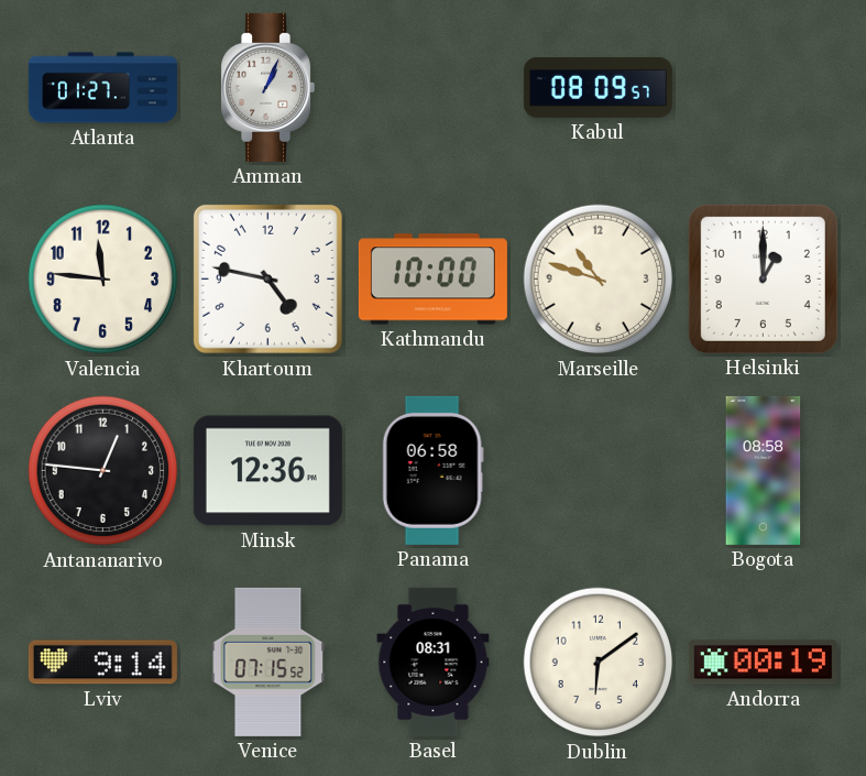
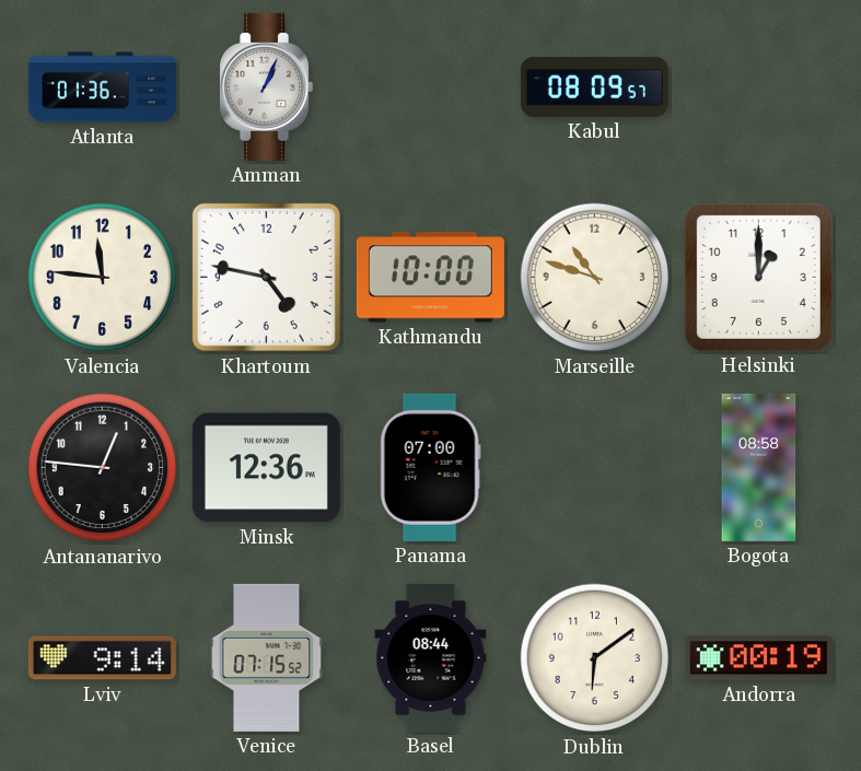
Atlanta: 01:27 -> 01:36
Panama: 06:58 -> 07:00
Basel: 08:31 -> 08:44
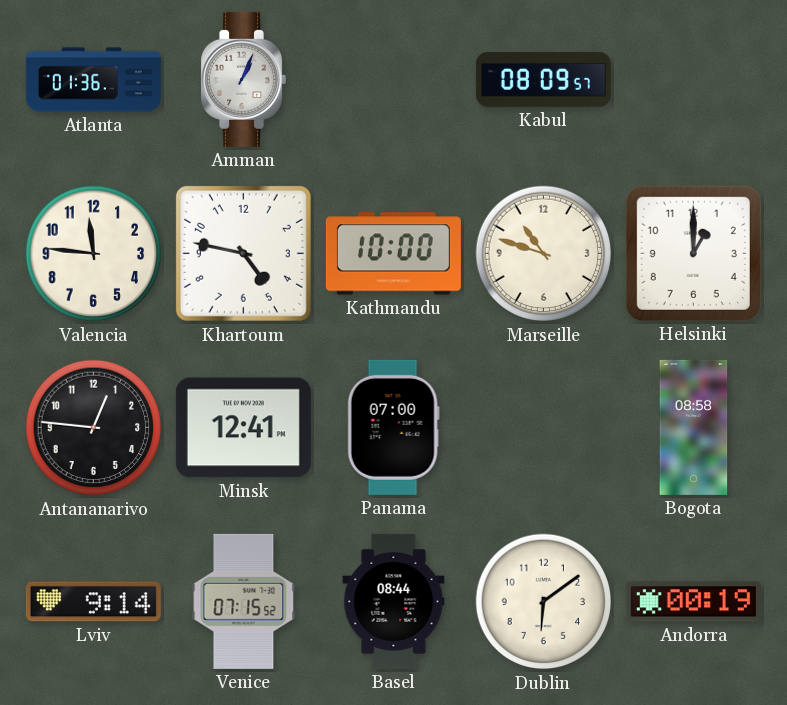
Minsk: 12:36 -> 12:41
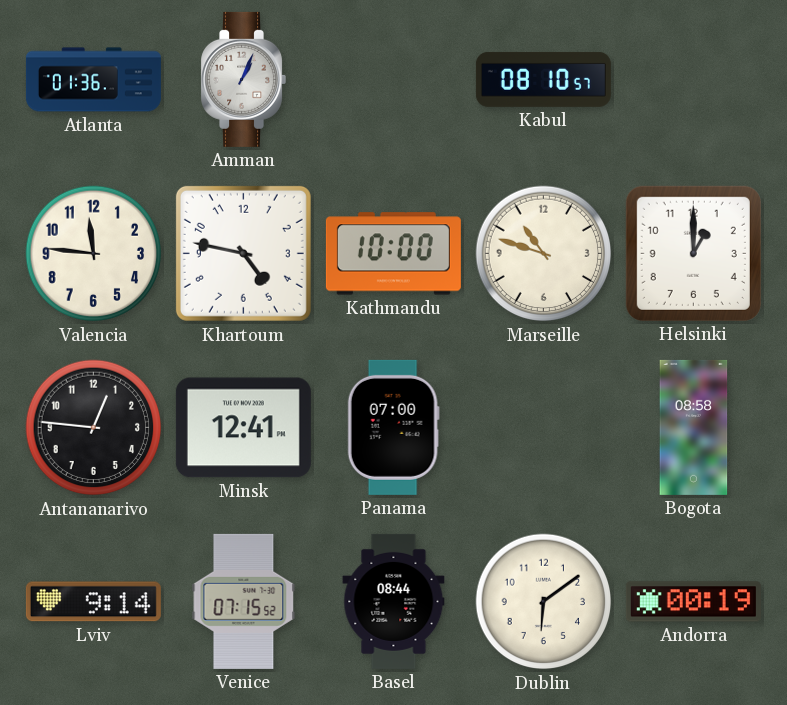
Kabul: 08:09 -> 08:10
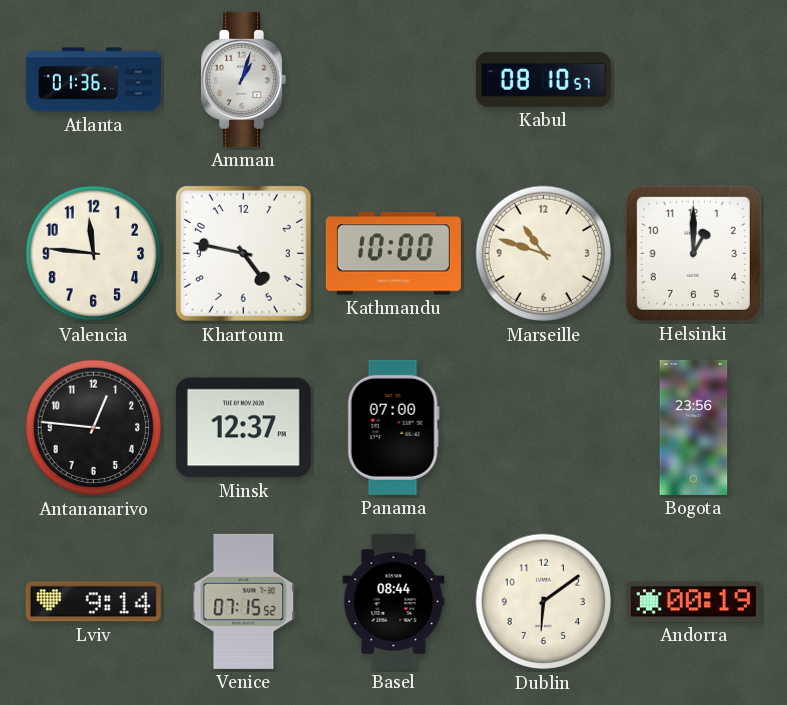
Amman: 1:04 -> 1:03
Minsk: 12:41 -> 12:37
Bogota: 08:58 -> 23:56
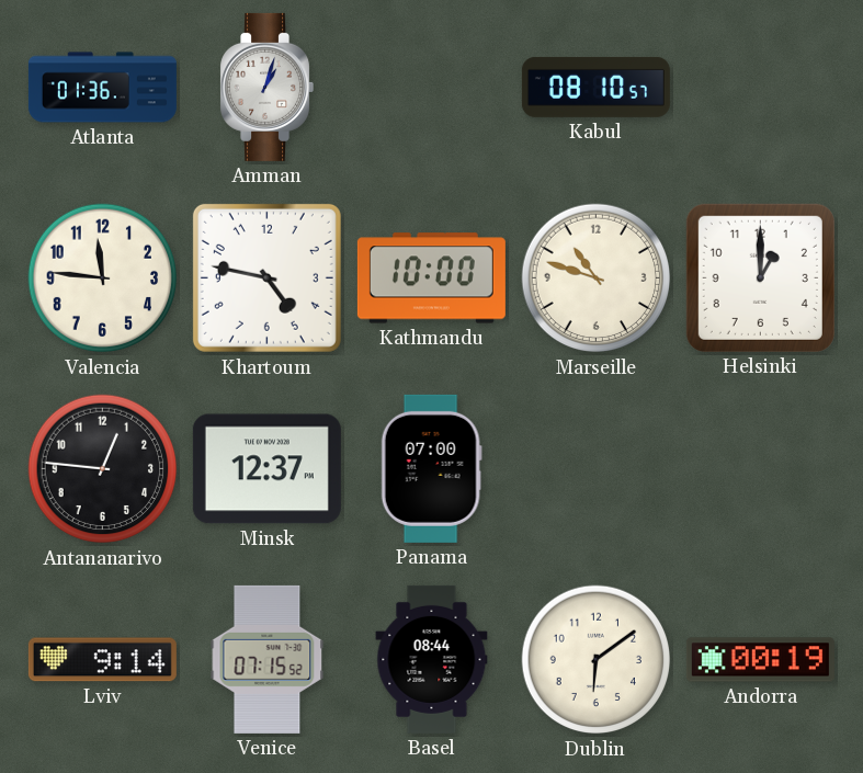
Bogota: 23:56 -> none
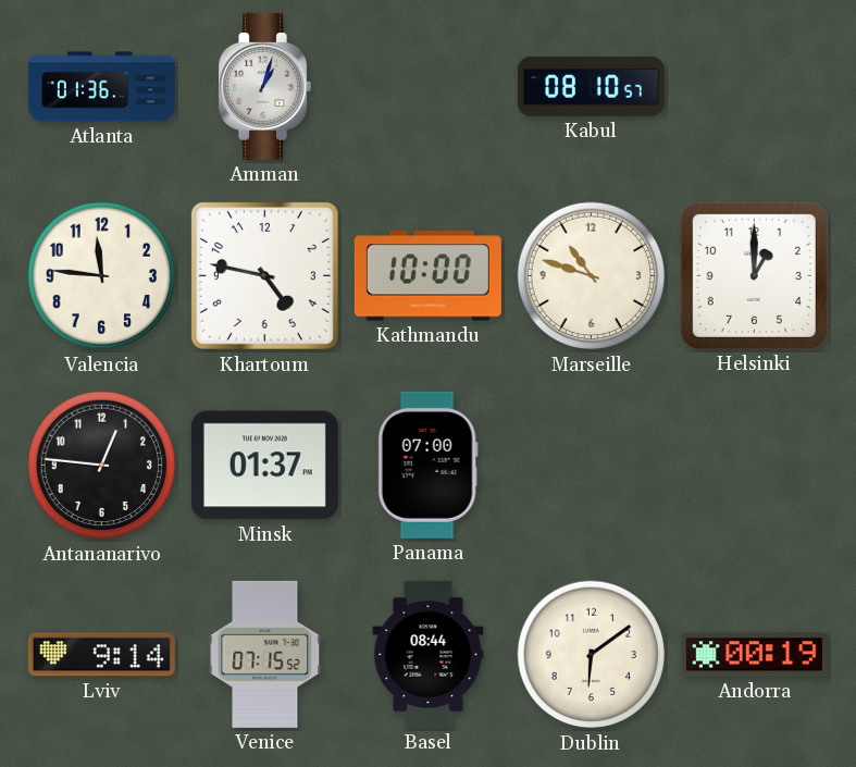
Minsk: 12:37 -> 01:37
